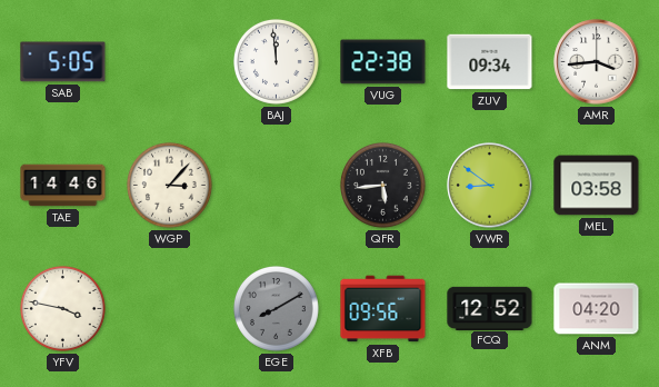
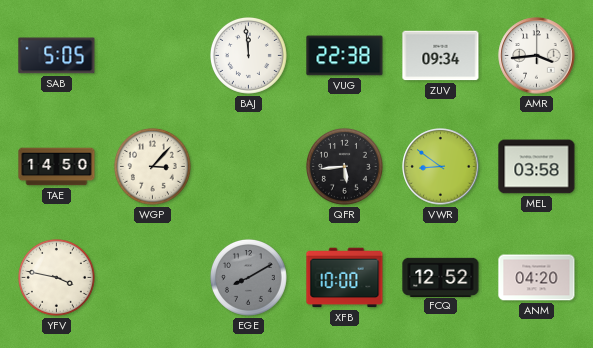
TAE: 14:46 -> 14:50
XFB: 09:56 -> 10:00
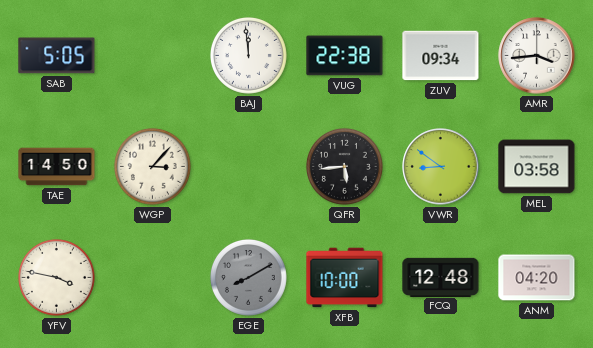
FCQ: 12:52 -> 12:48
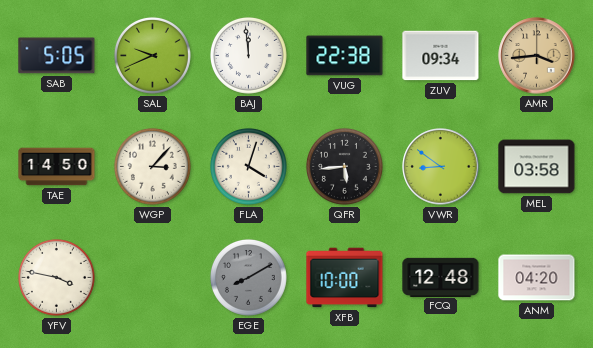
SAL: none -> 9:41
AMR dial: white -> champagne
FLA: none -> 4:03
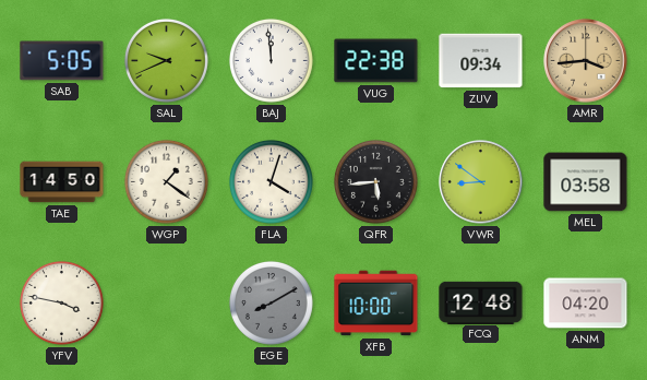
WGP: 3:07 -> 1:21
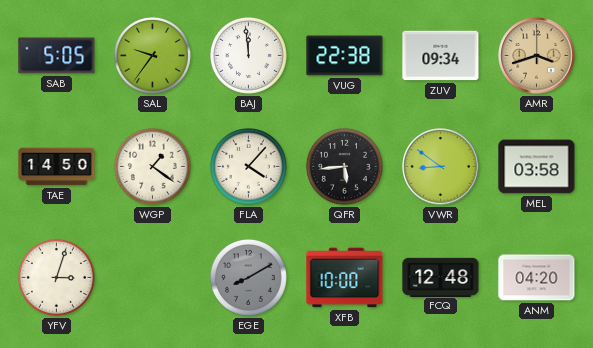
SAL: 9:41 -> 9:36
AMR: 3:44 -> 3:42
FLA: 4:03 -> 4:07
YFV: 3:47 -> 3:03
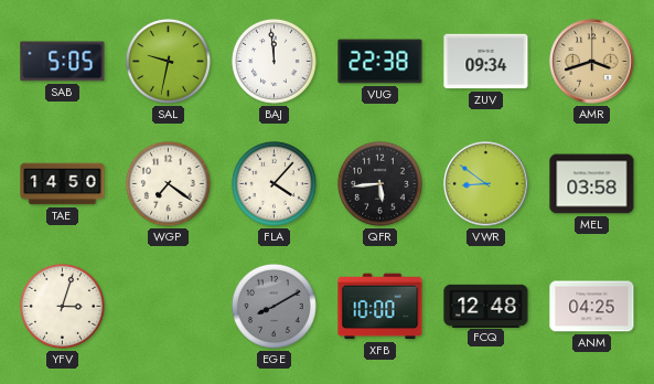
SAL: 9:36 -> 9:32
WGP: 1:21 -> 7:21
ANM: 04:20 -> 04:25
